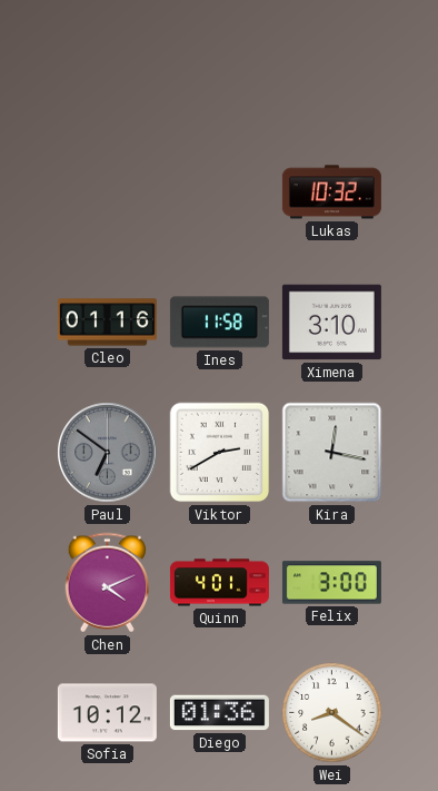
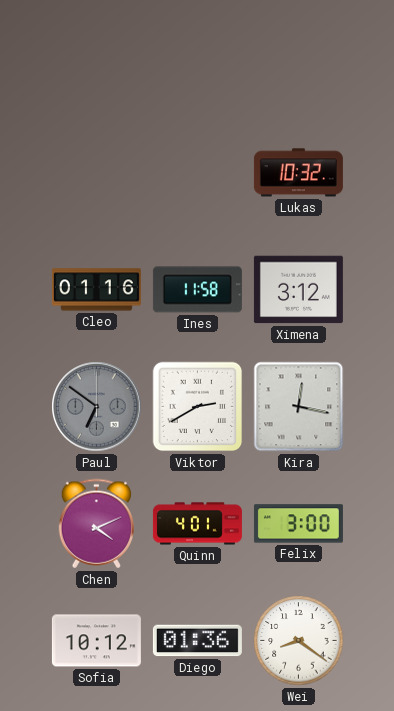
Ximena: 3:10 -> 3:12
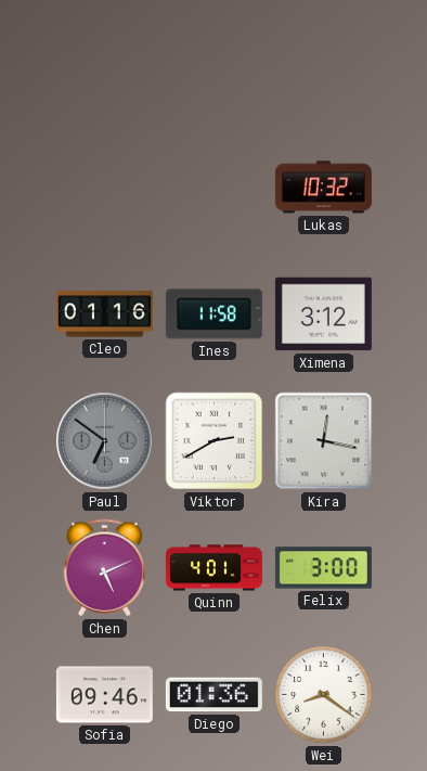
Chen: 4:11 -> 5:11
Sofia: 10:12 -> 09:46
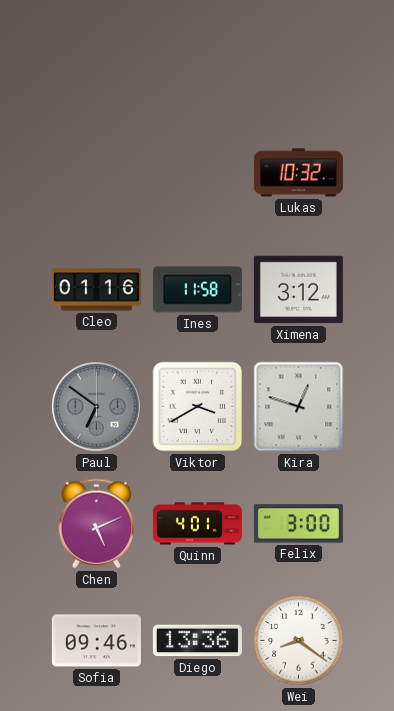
Viktor: 2:40 -> 3:40
Kira: 12:17 -> 12:48
Diego: 01:36 -> 13:36
